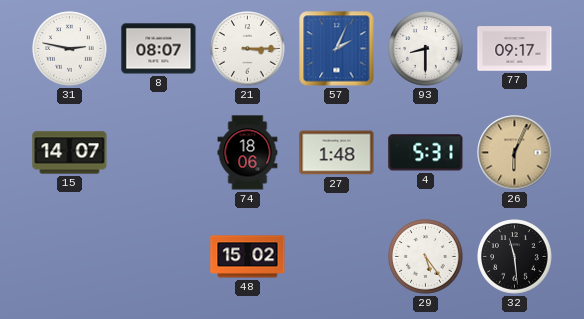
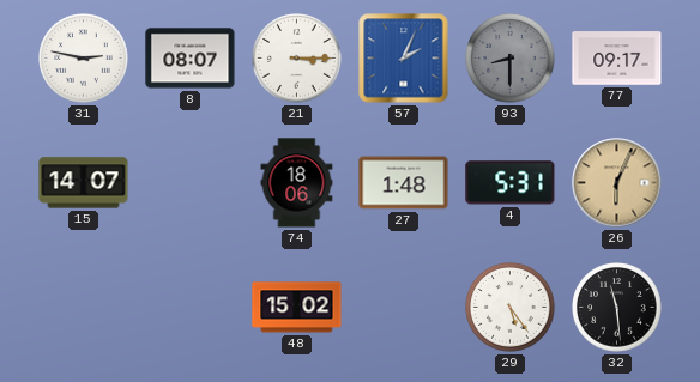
93 dial: white -> grey
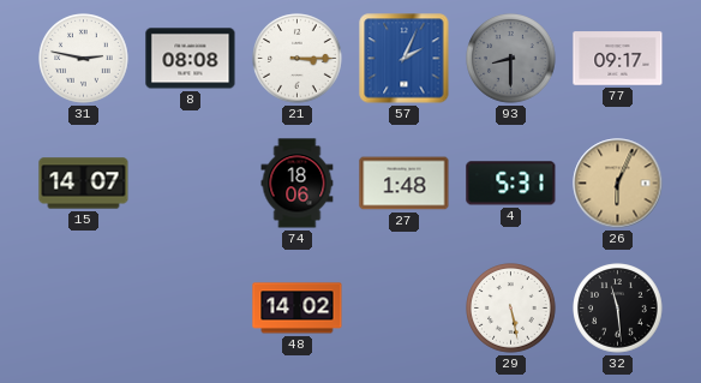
8: 08:07 -> 08:08
48: 15:02 -> 14:02
29: 5:24 -> 5:28
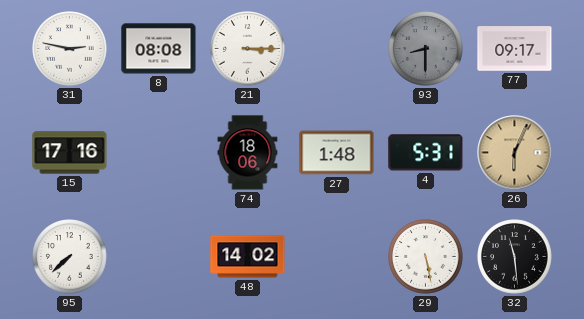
57: 2:04 -> none
15: 14:07 -> 17:16
95: none -> 7:38
